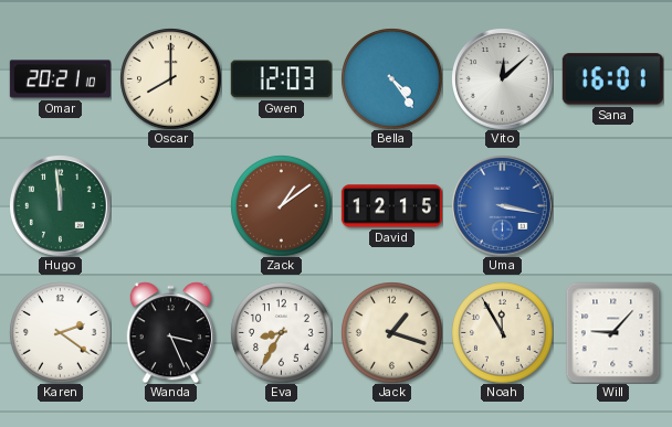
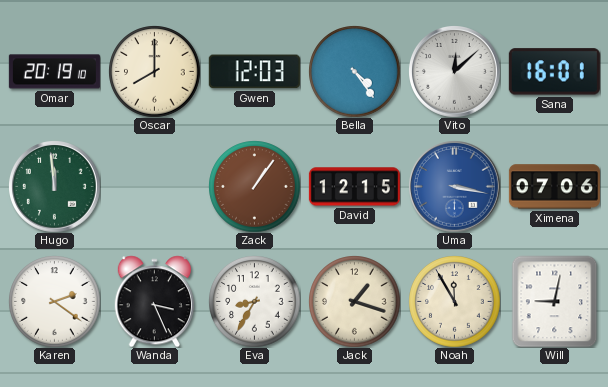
Omar: 20:21 -> 20:19
Zack: 1:09 -> 1:06
Ximena: none -> 07:06
Will: 9:07 -> 9:02
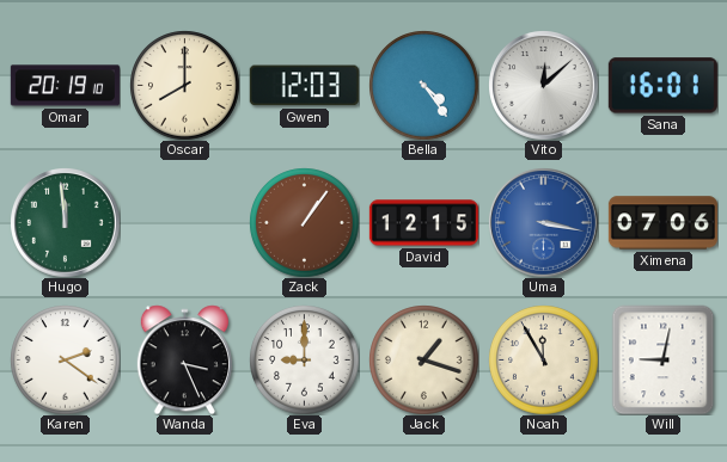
Eva: 8:35 -> 9:00
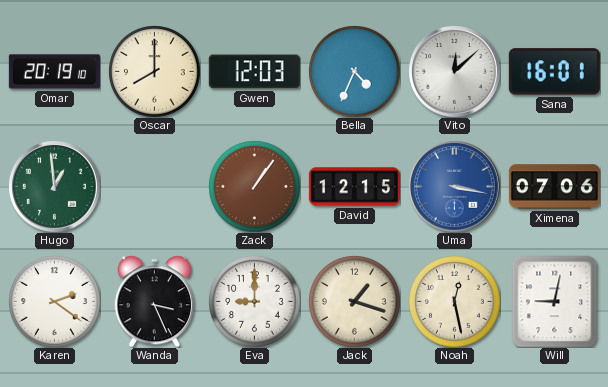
Bella: 4:24 -> 4:34
Hugo: 11:59 -> 12:59
Noah: 11:55 -> 12:28
